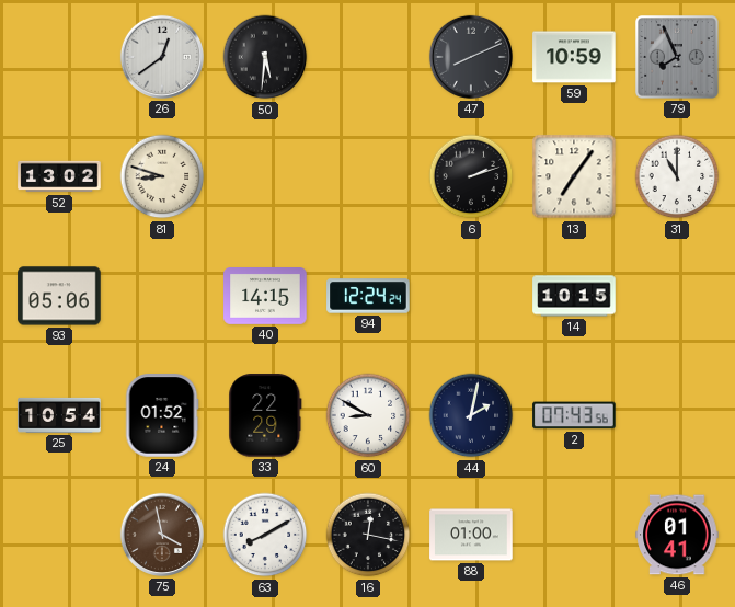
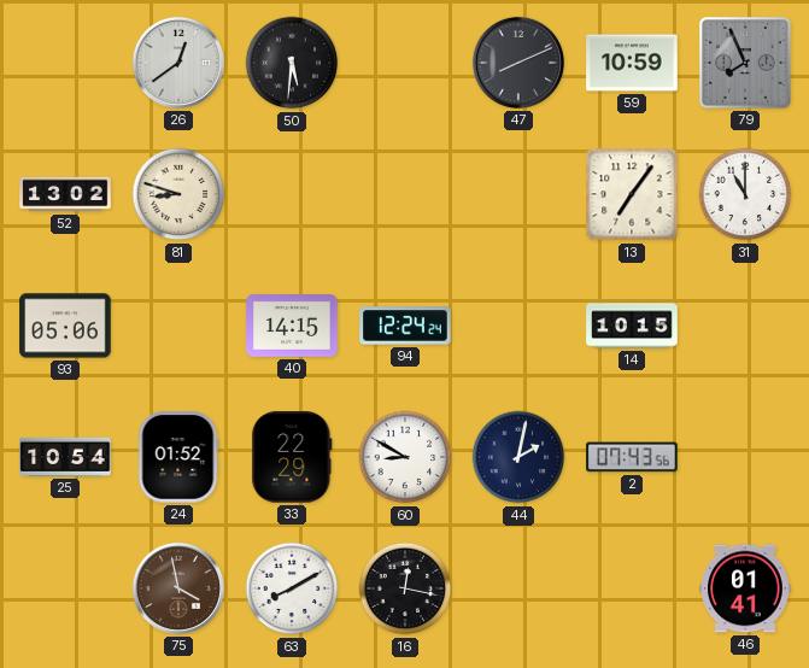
6: 2:12 -> none
88: 01:00 -> none
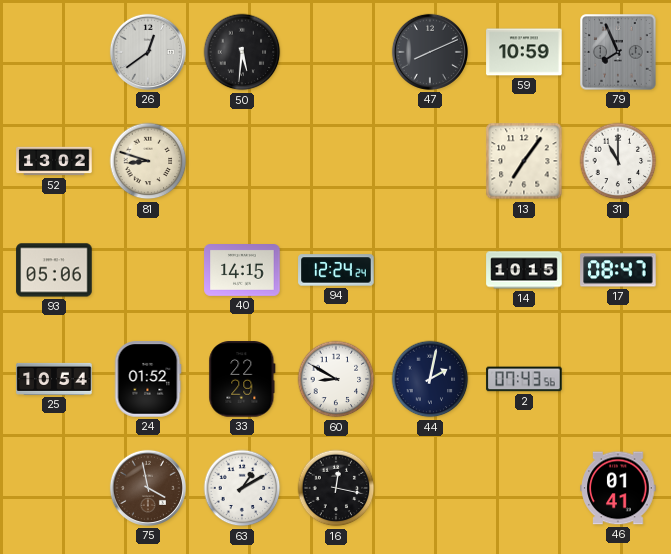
17: none -> 08:47
63: 8:10 -> 1:10
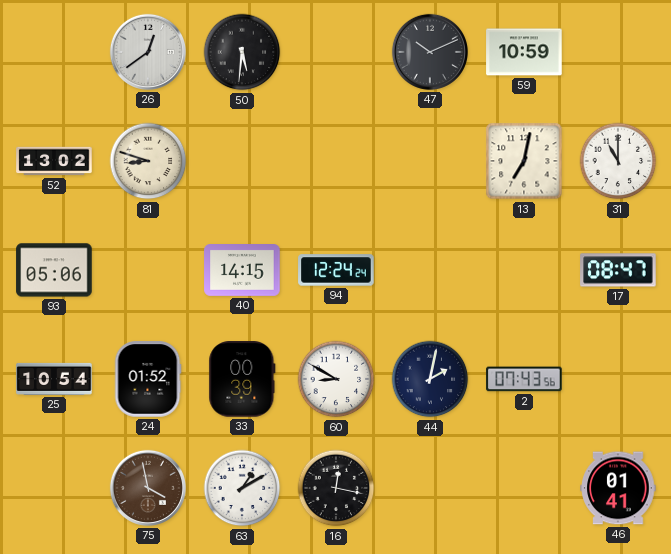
47: 8:11 -> 10:11
79: 7:56 -> none
13: 7:06 -> 7:02
14: 10:15 -> none
33: 22:29 -> 00:39
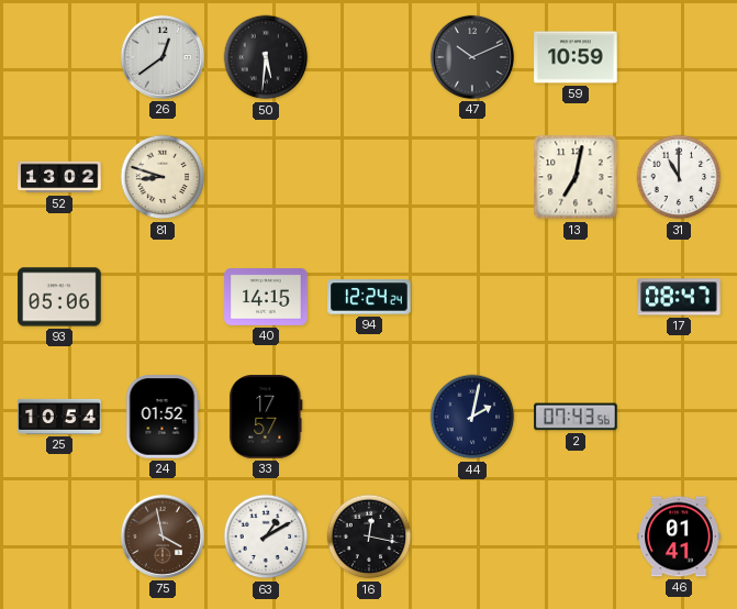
33: 00:39 -> 17:57
60: 8:50 -> none
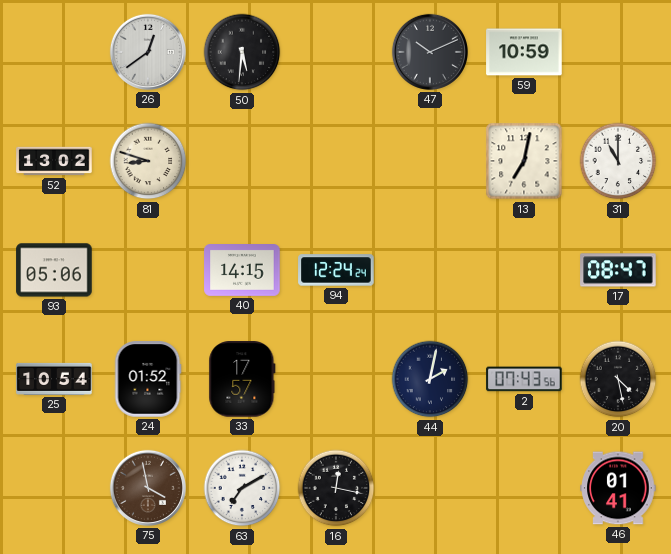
20: none -> 4:28
63: 1:10 -> 7:10
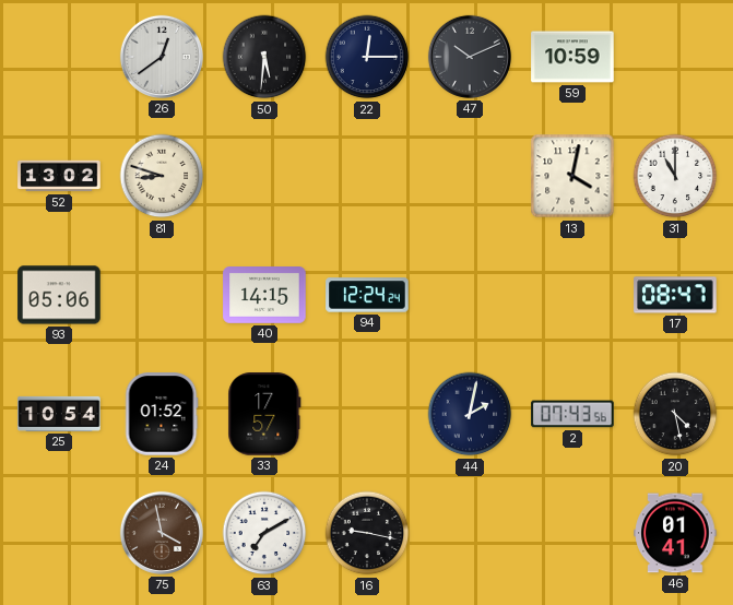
22: none -> 12:15
13: 7:02 -> 4:02
16: 12:17 -> 9:17
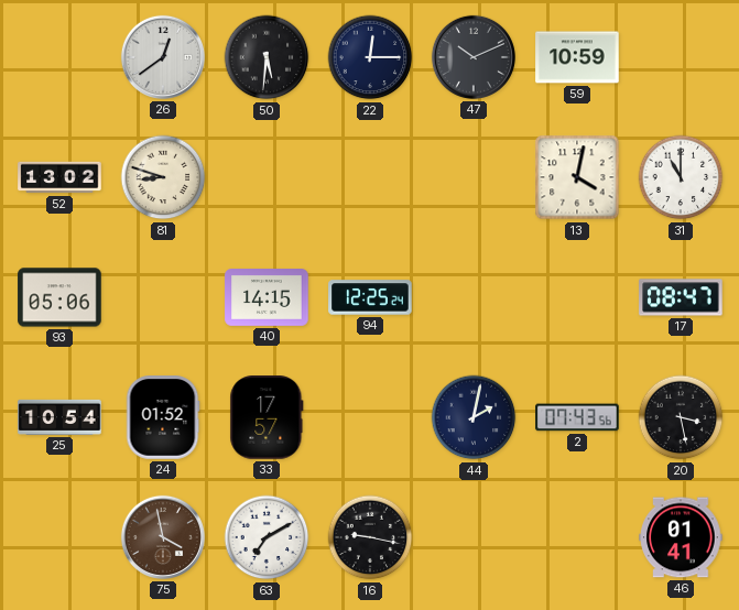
94: 12:24 -> 12:25
20: 4:28 -> 3:28
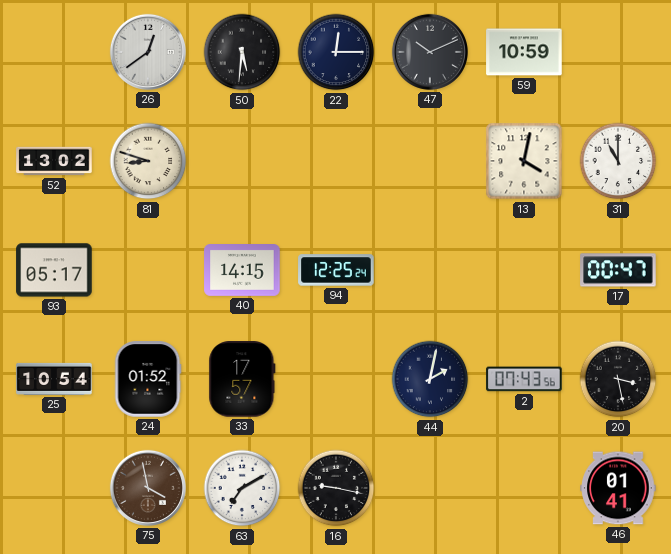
93: 05:06 -> 05:17
17: 08:47 -> 00:47
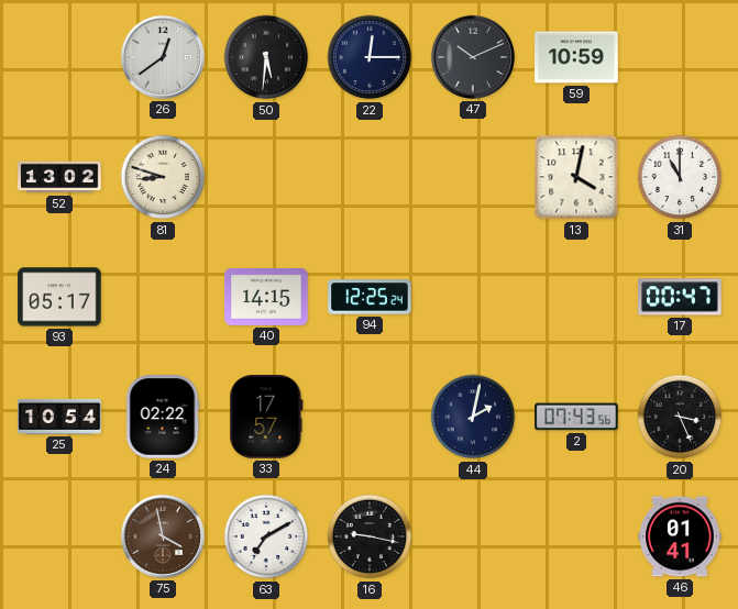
24: 01:52 -> 02:22
20: 3:28 -> 3:26
